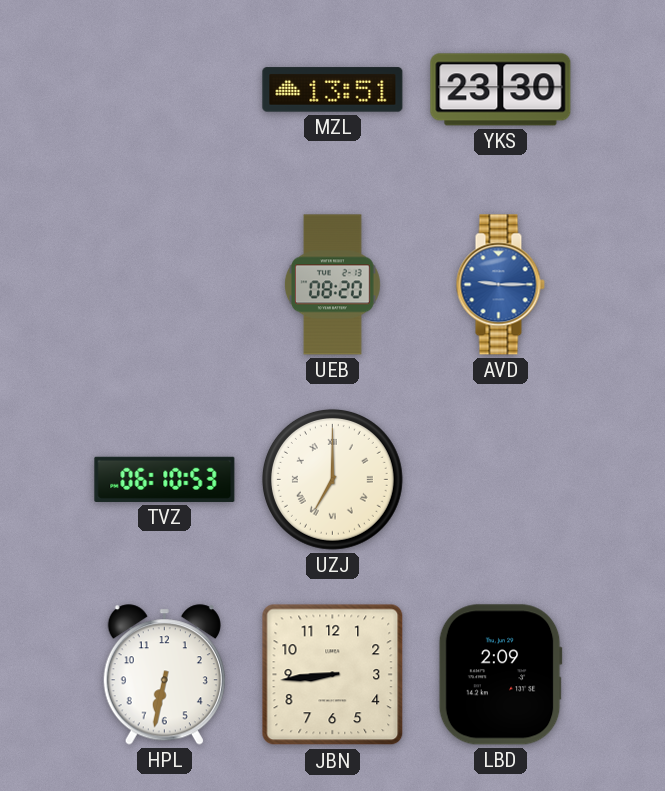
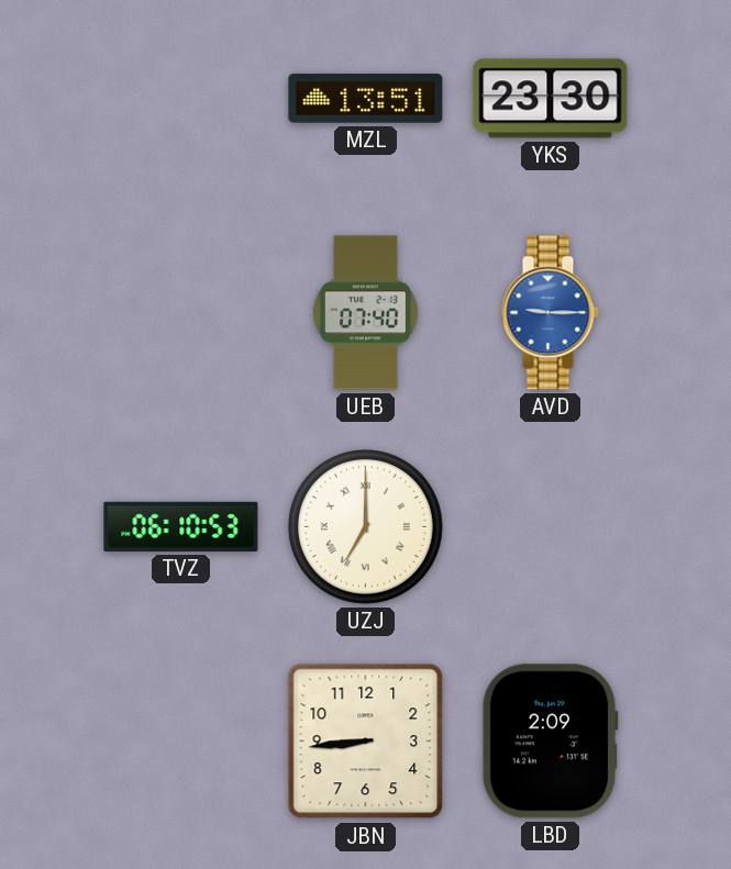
UEB: 08:20 -> 07:40
HPL: 6:32 -> none
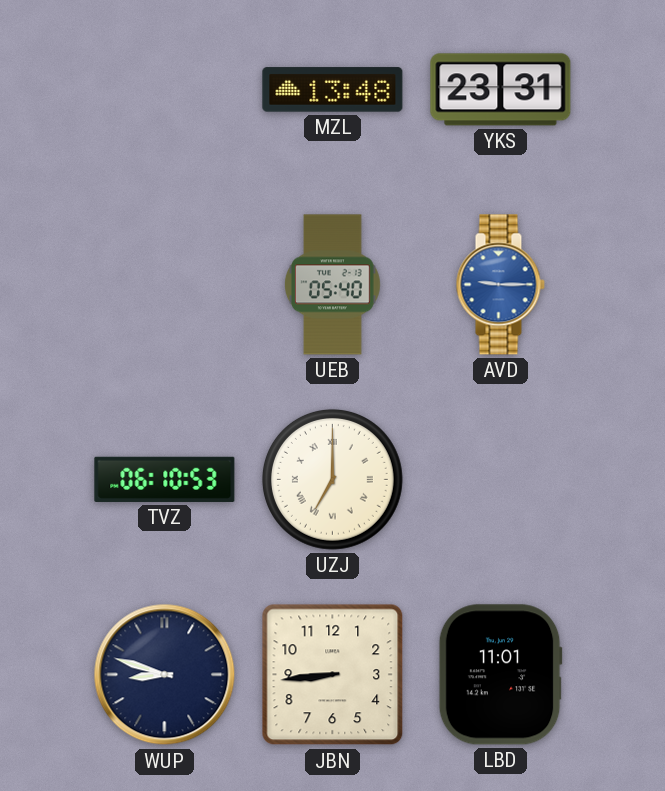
MZL: 13:51 -> 13:48
YKS: 23:30 -> 23:31
UEB: 07:40 -> 05:40
WUP: none -> 8:48
LBD: 2:09 -> 11:01
